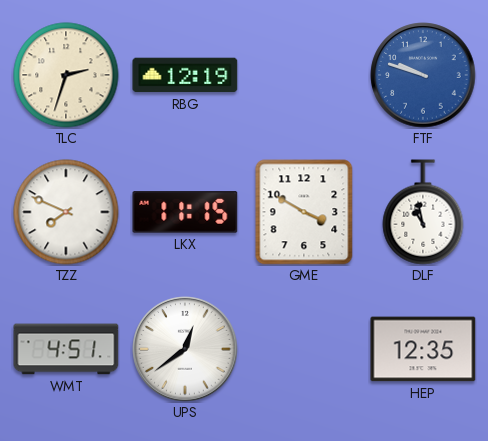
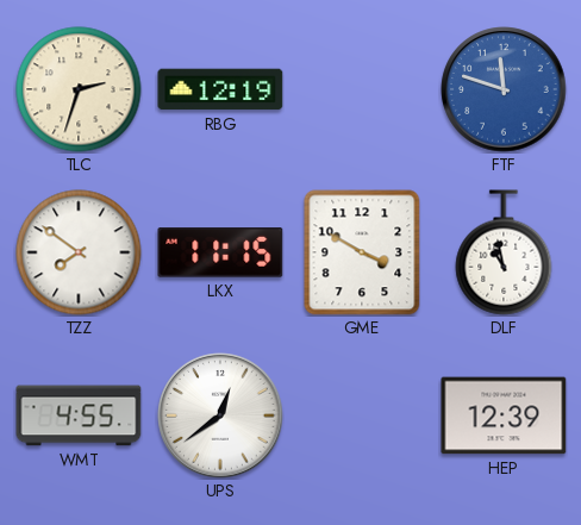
FTF: 9:48 -> 11:48
TZZ: 7:49 -> 7:51
WMT: 4:51 -> 4:55
HEP: 12:35 -> 12:39
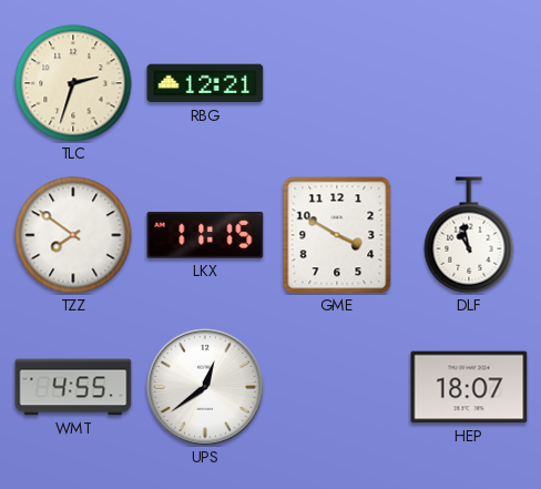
RBG: 12:19 -> 12:21
FTF: 11:48 -> none
HEP: 12:39 -> 18:07
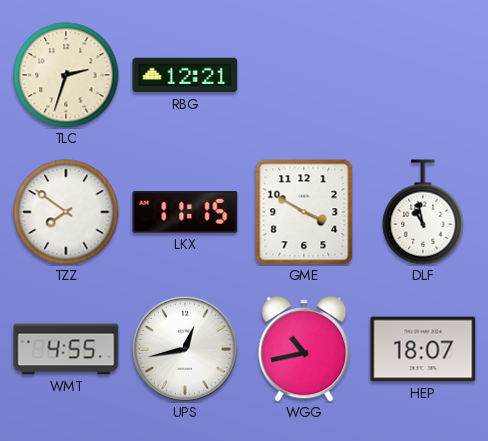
UPS: 12:39 -> 12:43
WGG: none -> 10:43
